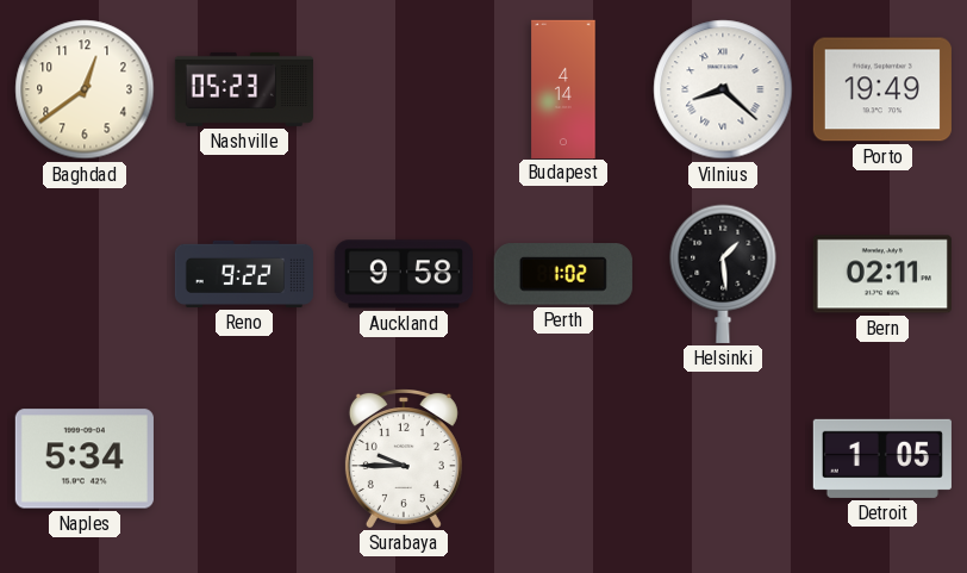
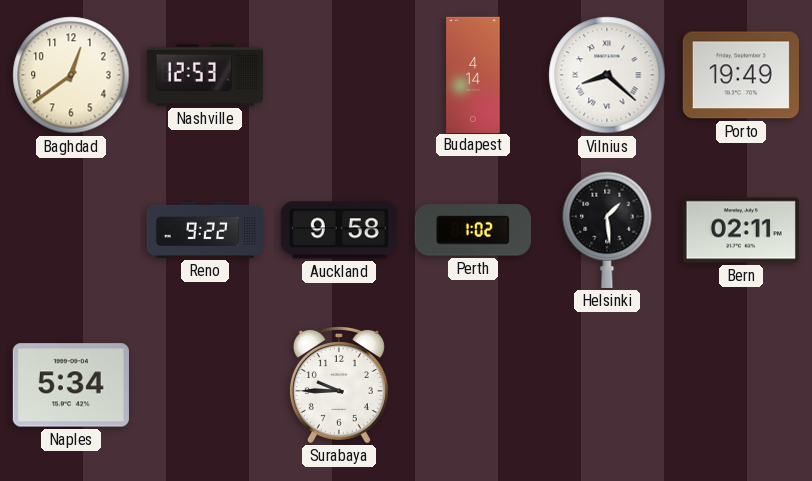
Nashville: 05:23 -> 12:53
Detroit: 1:05 -> none
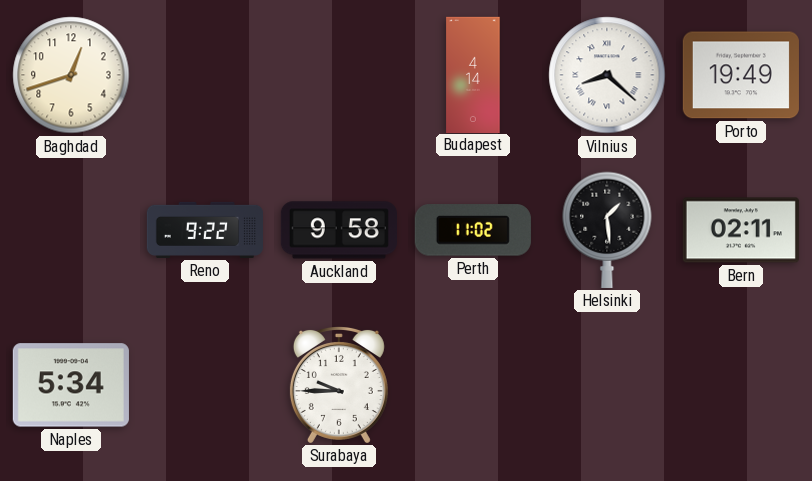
Baghdad: 12:39 -> 12:42
Nashville: 12:53 -> none
Perth: 1:02 -> 11:02
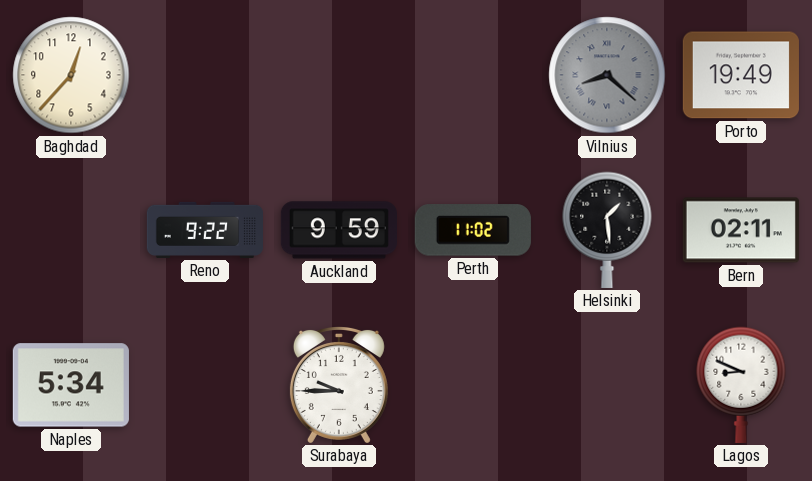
Baghdad: 12:42 -> 12:37
Budapest: 4:14 -> none
Vilnius dial: white -> grey
Auckland: 9:58 -> 9:59
Lagos: none -> 8:49
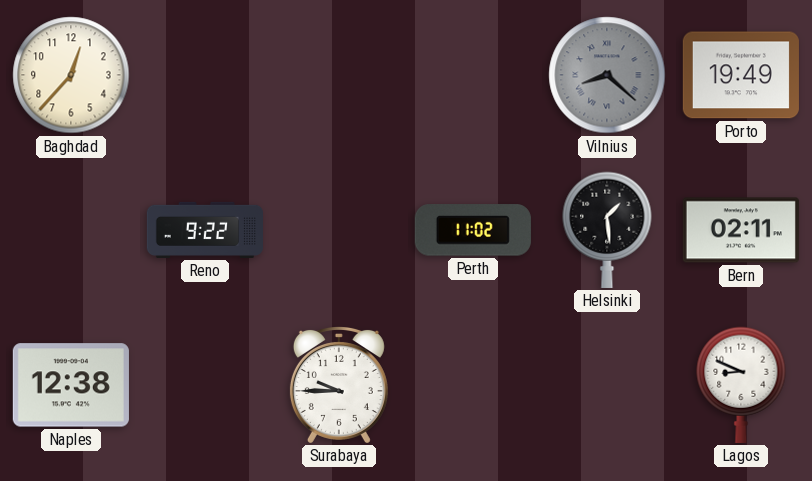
Auckland: 9:59 -> none
Naples: 5:34 -> 12:38
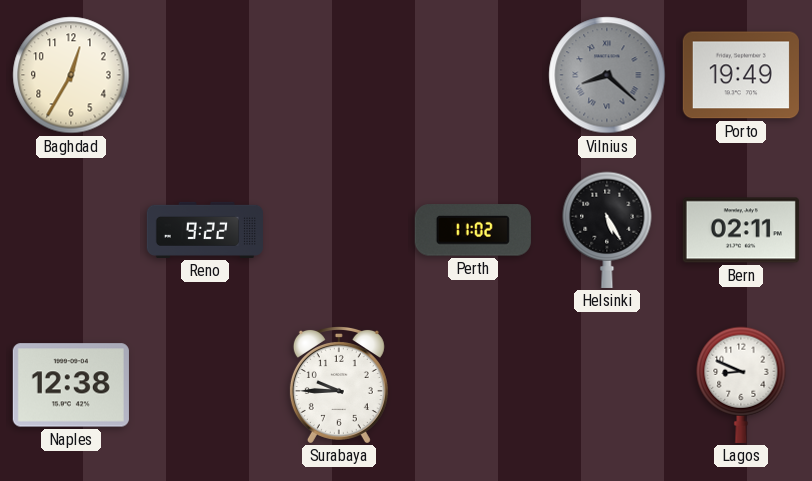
Baghdad: 12:37 -> 12:35
Helsinki: 1:29 -> 5:25
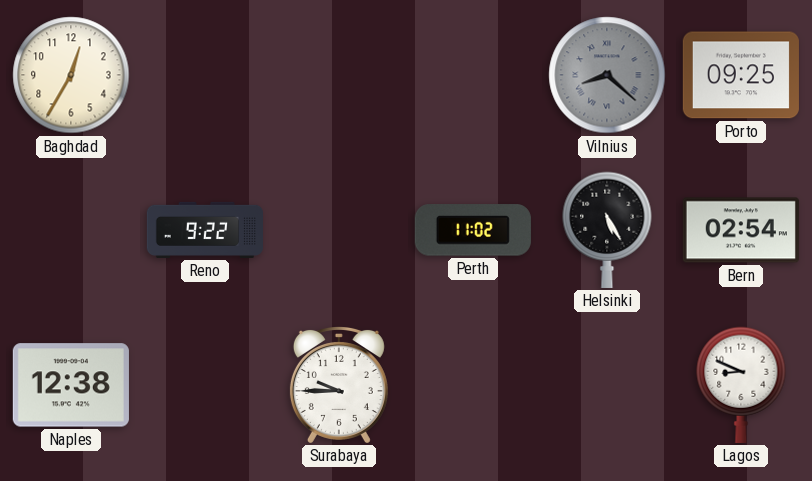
Porto: 19:49 -> 09:25
Bern: 02:11 -> 02:54
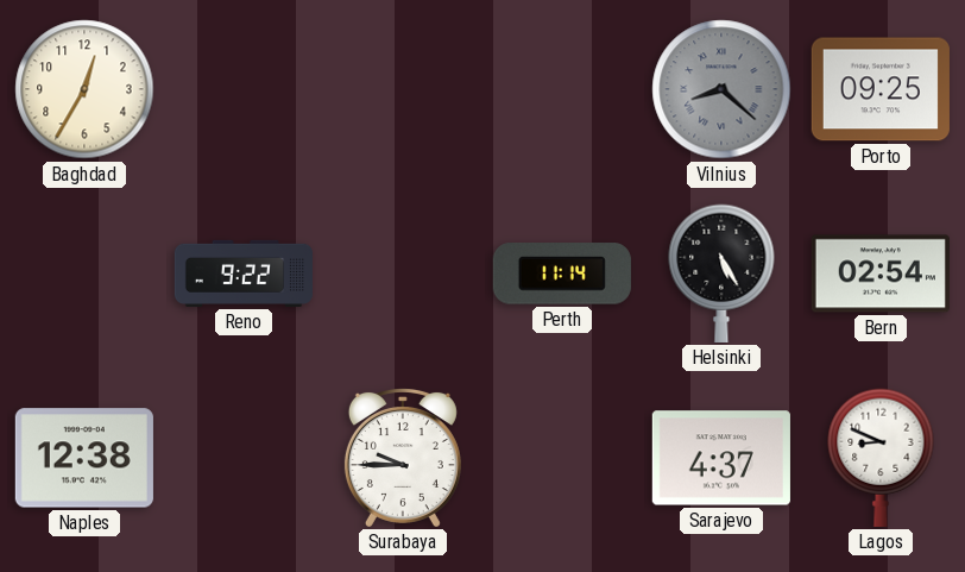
Perth: 11:02 -> 11:14
Sarajevo: none -> 4:37
